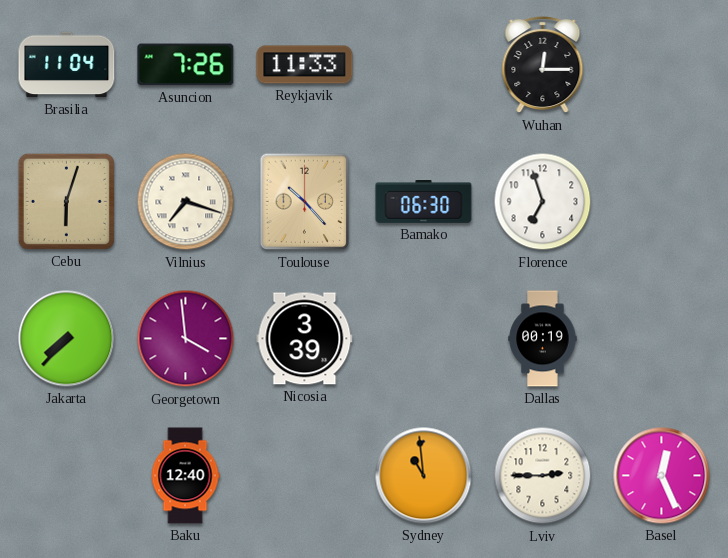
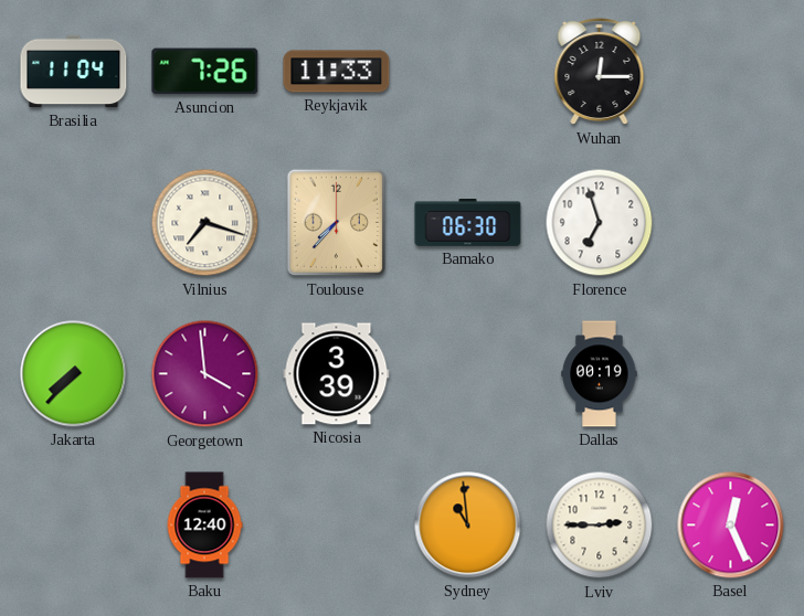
Cebu: 6:03 -> none
Toulouse: 10:23 -> 7:37
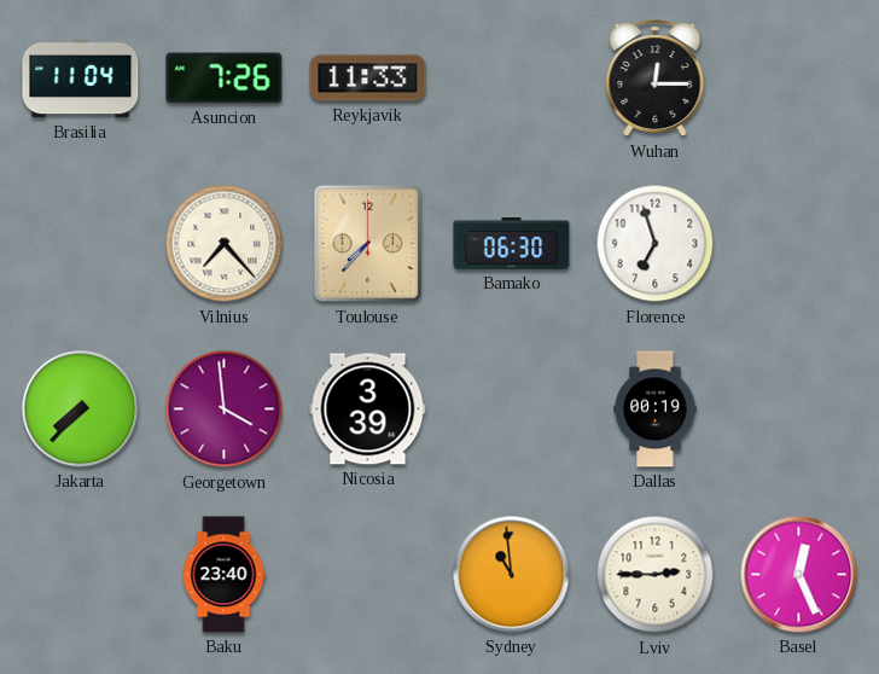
Vilnius: 7:18 -> 7:23
Baku: 12:40 -> 23:40
